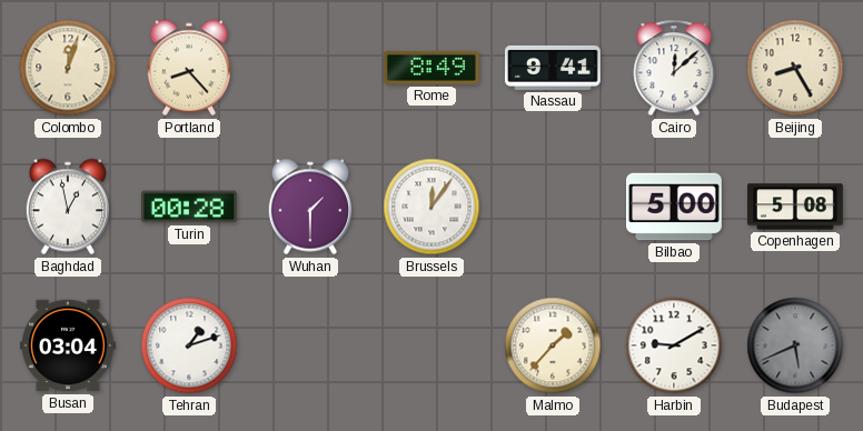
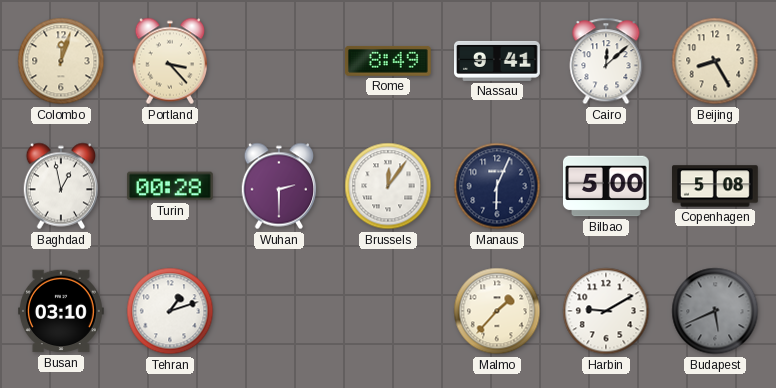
Portland: 8:23 -> 3:23
Wuhan: 1:30 -> 2:30
Manaus: none -> 6:04
Busan: 03:04 -> 03:10
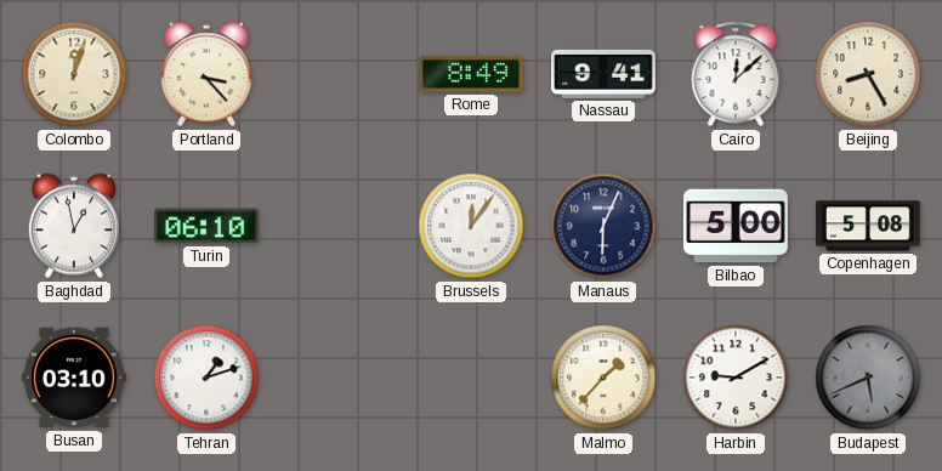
Turin: 00:28 -> 06:10
Wuhan: 2:30 -> none
